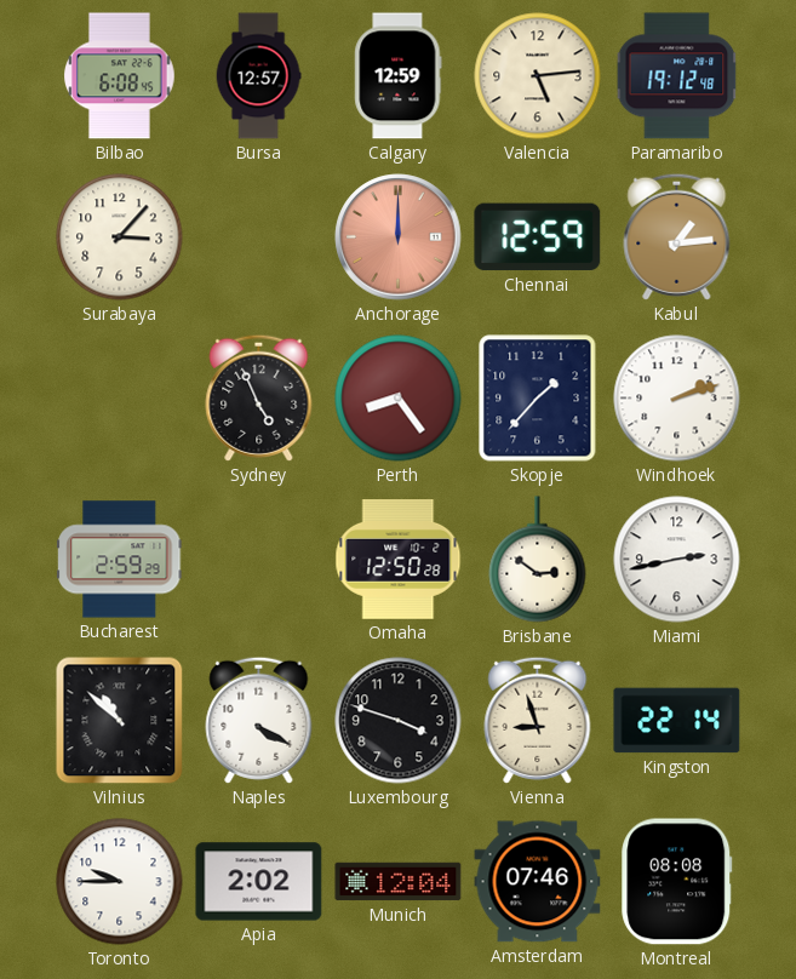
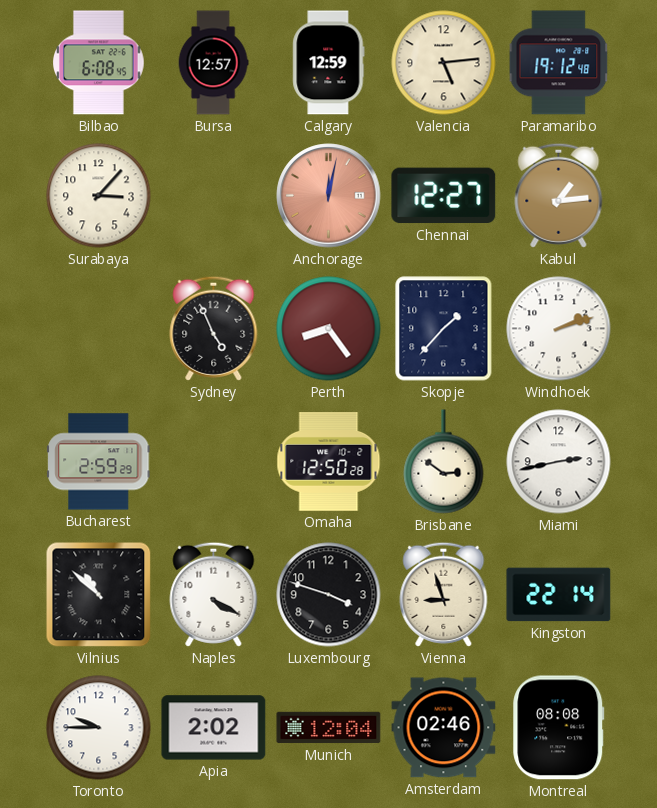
Anchorage: 12:00 -> 12:02
Chennai: 12:59 -> 12:27
Amsterdam: 07:46 -> 02:46
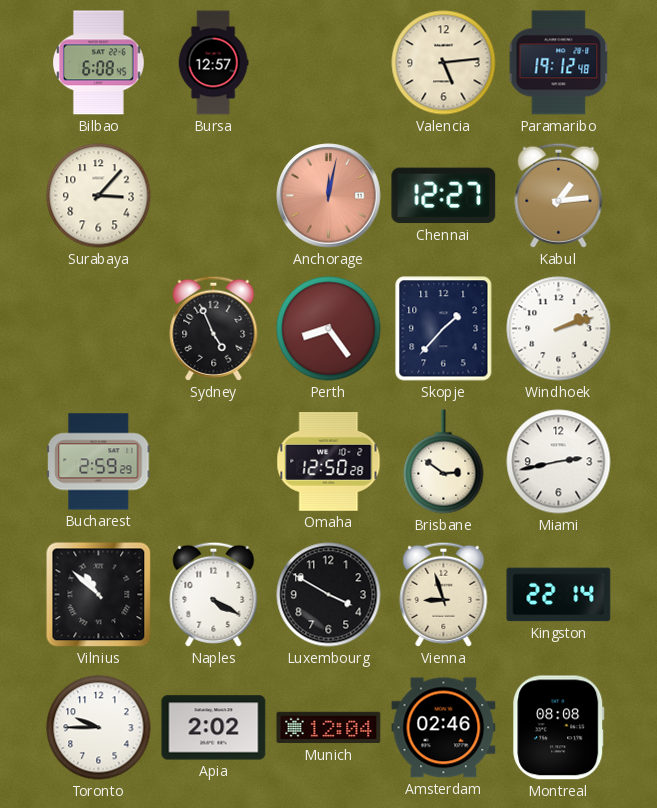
Calgary: 12:59 -> none
Luxembourg: 3:48 -> 3:50
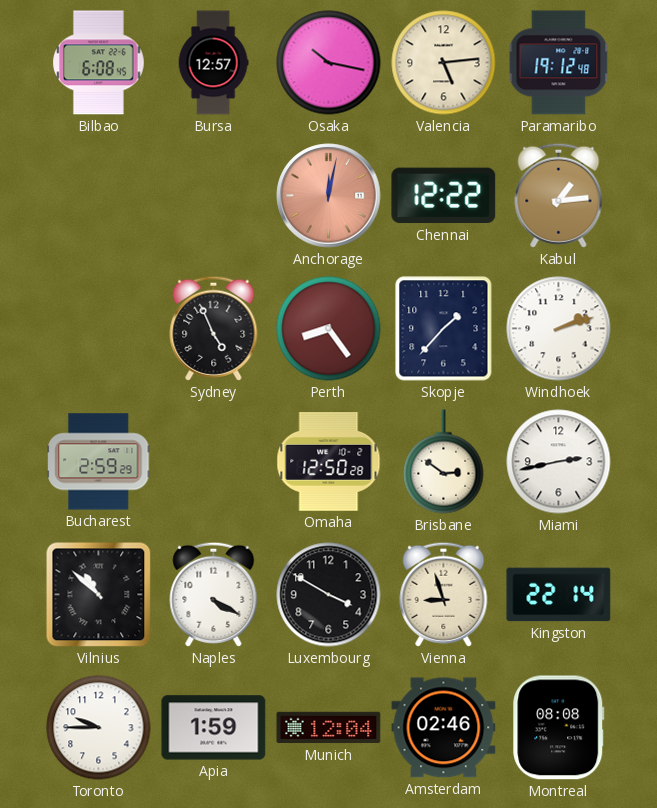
Osaka: none -> 10:17
Surabaya: 3:07 -> none
Chennai: 12:27 -> 12:22
Apia: 2:02 -> 1:59
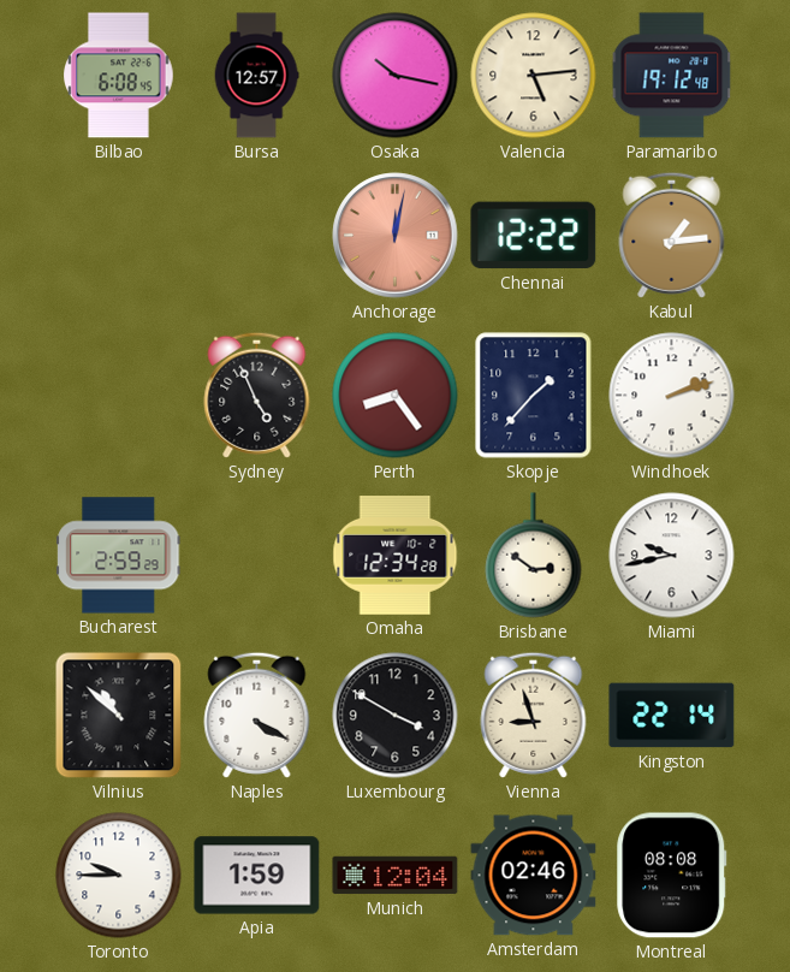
Omaha: 12:50 -> 12:34
Miami: 2:43 -> 9:43
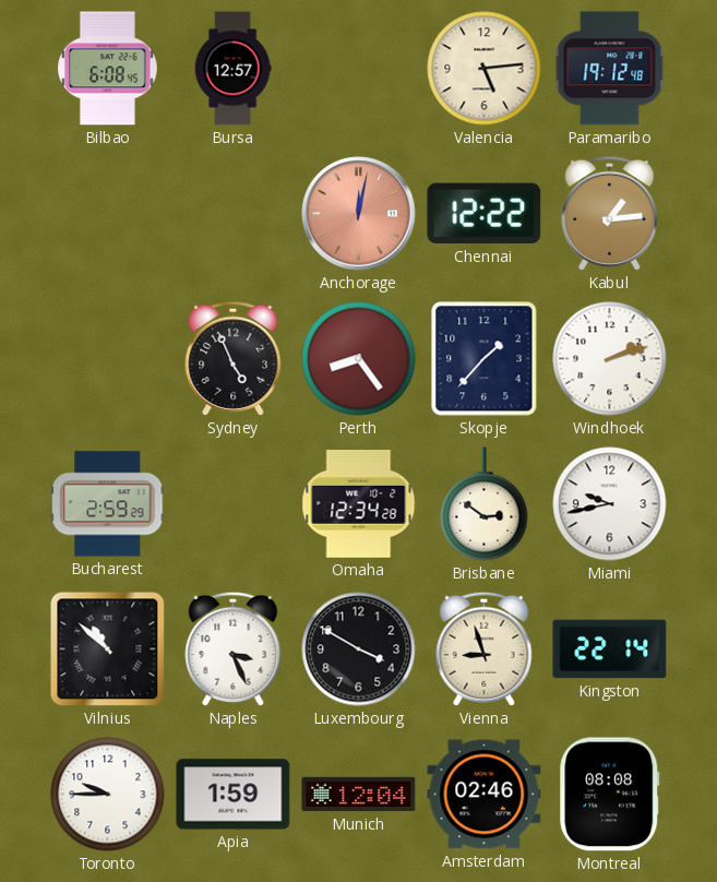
Osaka: 10:17 -> none
Naples: 4:20 -> 3:26
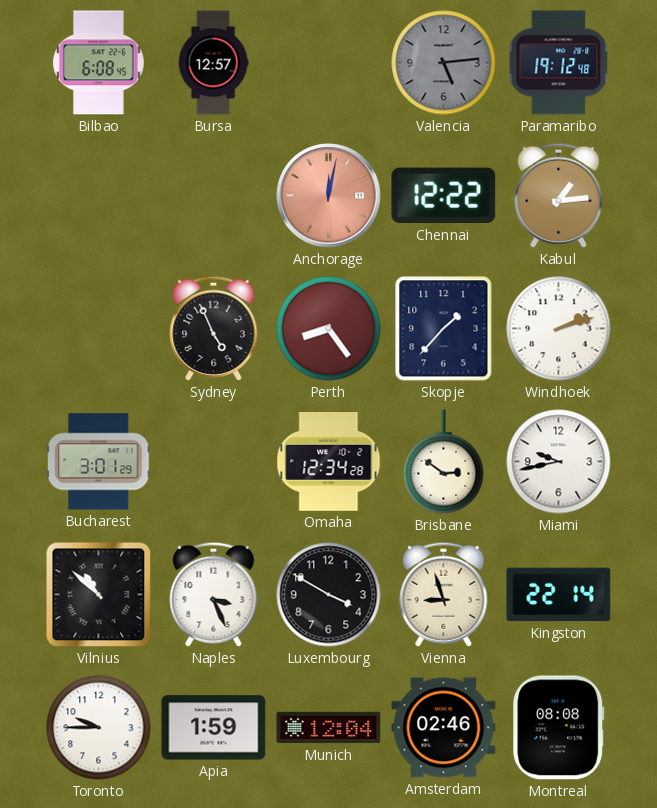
Valencia dial: cream -> grey
Bucharest: 2:59 -> 3:01
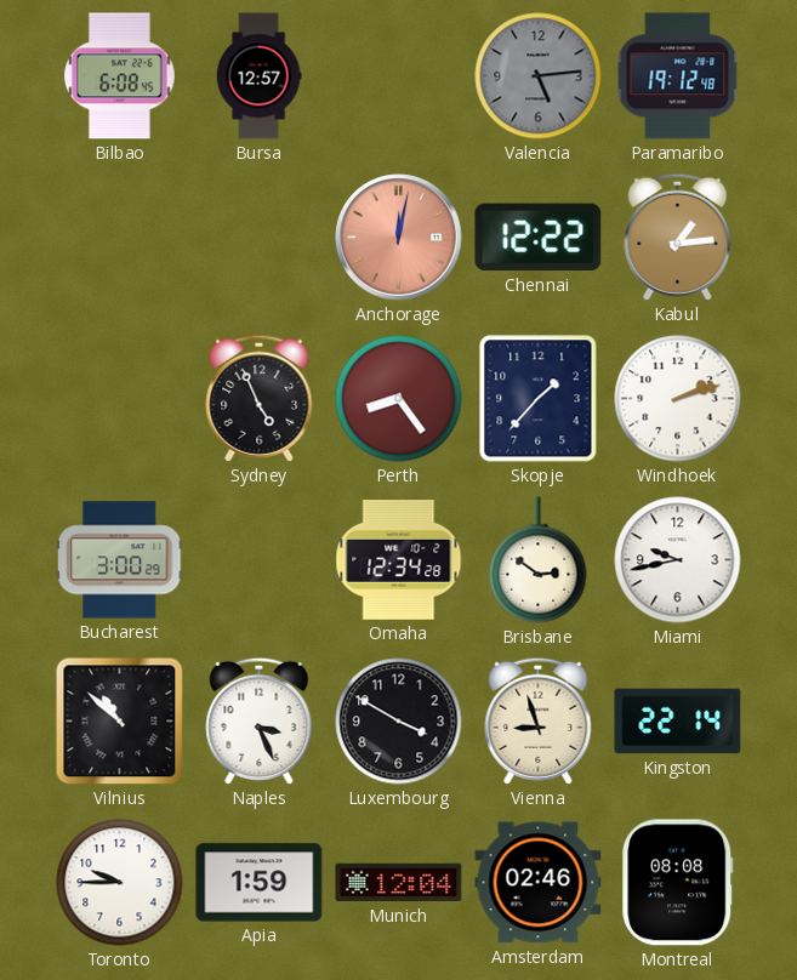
Bucharest: 3:01 -> 3:00
